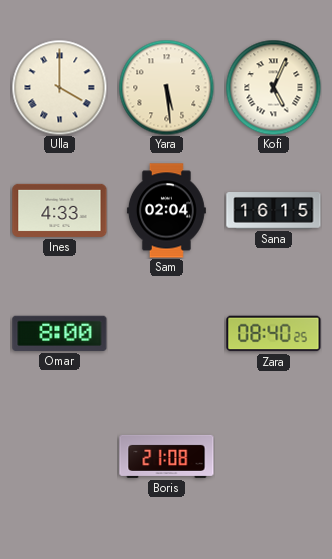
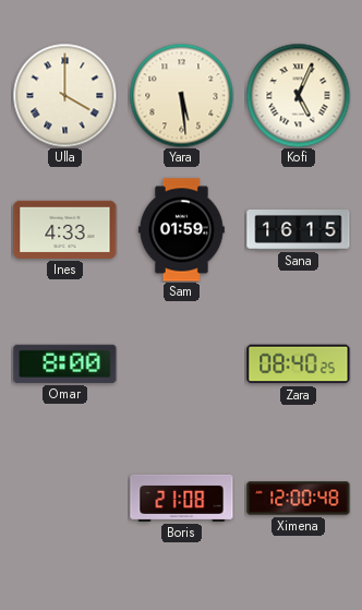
Sam: 02:04 -> 01:59
Ximena: none -> 12:00
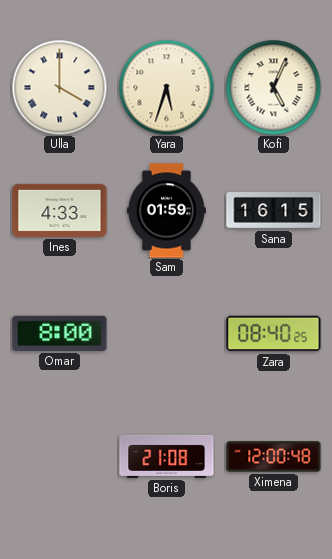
Yara: 5:29 -> 5:33
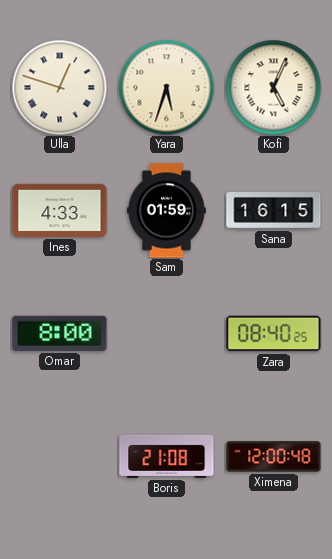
Ulla: 4:00 -> 12:48
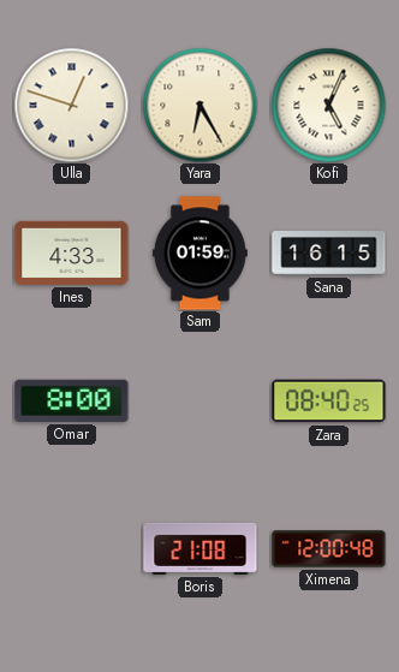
Yara: 5:33 -> 6:25
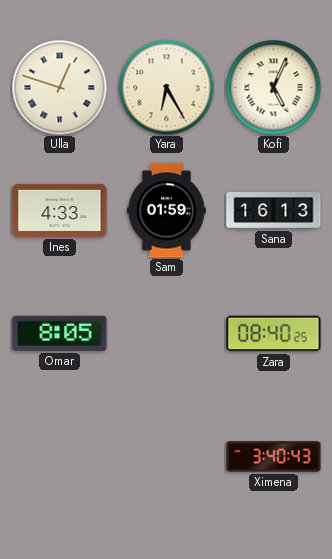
Sana: 16:15 -> 16:13
Omar: 8:00 -> 8:05
Boris: 21:08 -> none
Ximena: 12:00 -> 3:40
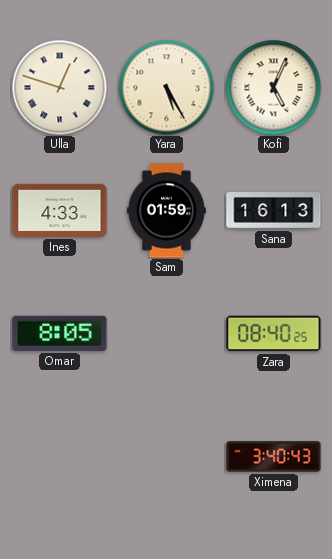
Yara: 6:25 -> 5:25
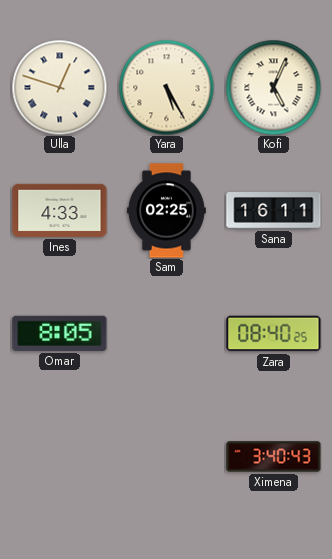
Sam: 01:59 -> 02:25
Sana: 16:13 -> 16:11
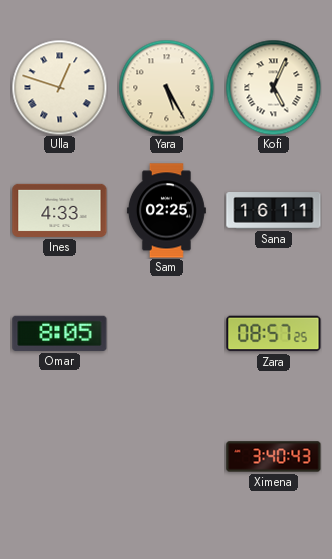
Zara: 08:40 -> 08:57
